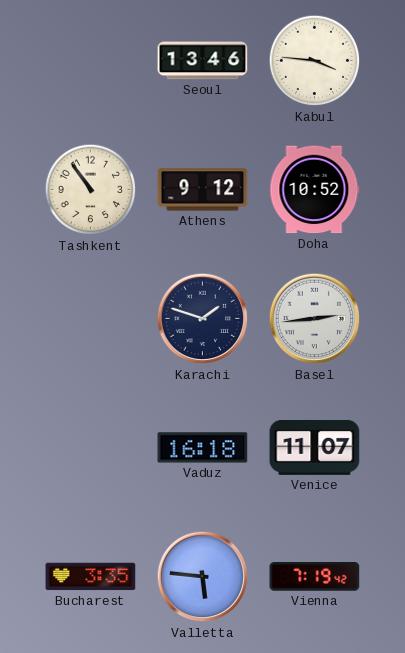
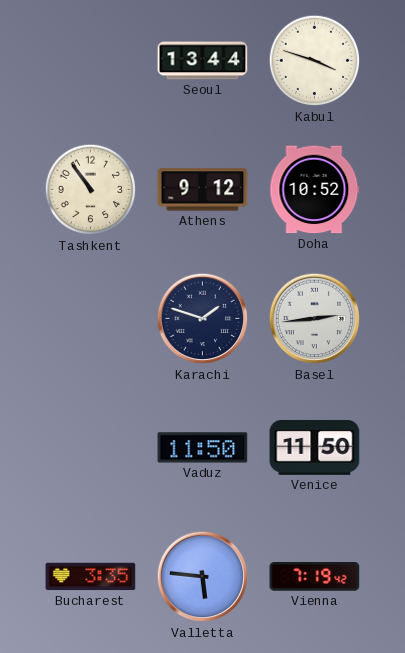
Seoul: 13:46 -> 13:44
Kabul: 3:46 -> 3:48
Vaduz: 16:18 -> 11:50
Venice: 11:07 -> 11:50
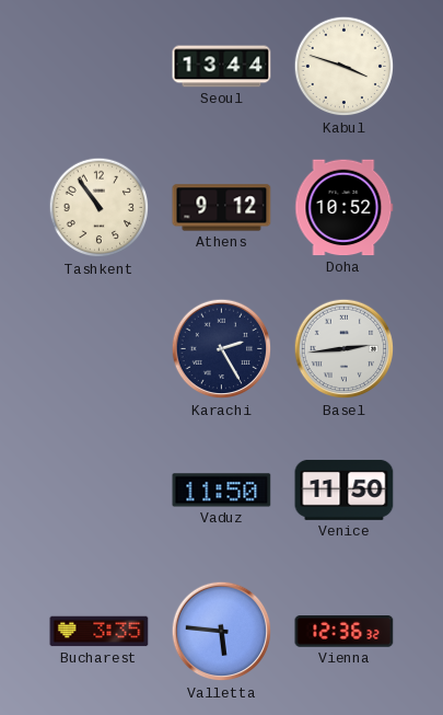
Karachi: 1:48 -> 2:25
Vienna: 7:19 -> 12:36
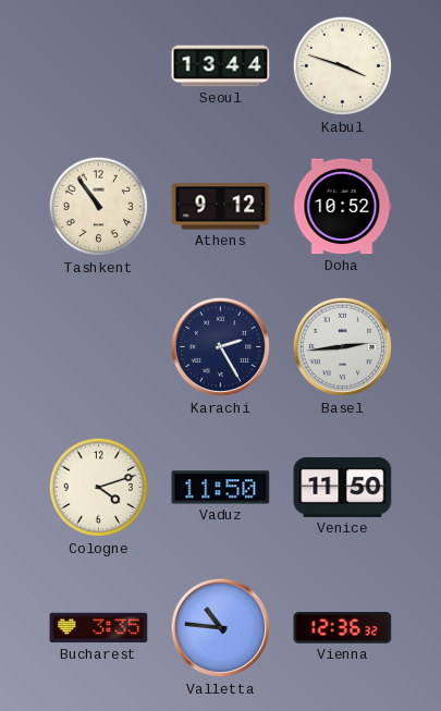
Cologne: none -> 4:12
Valletta: 5:46 -> 10:46
